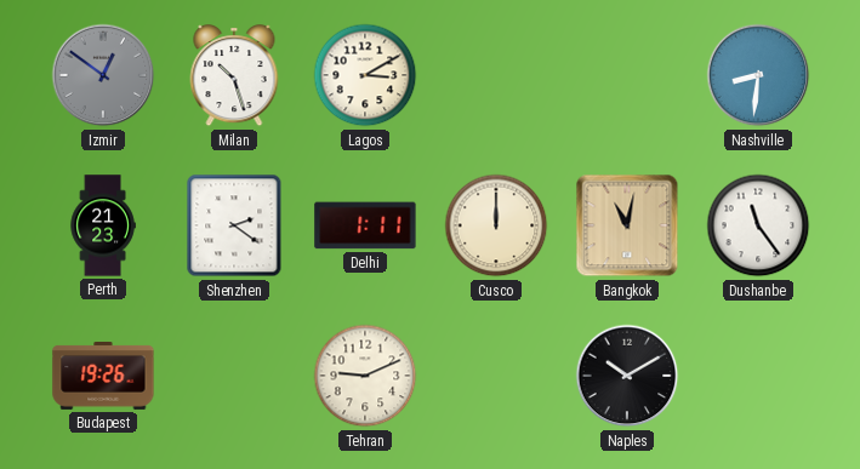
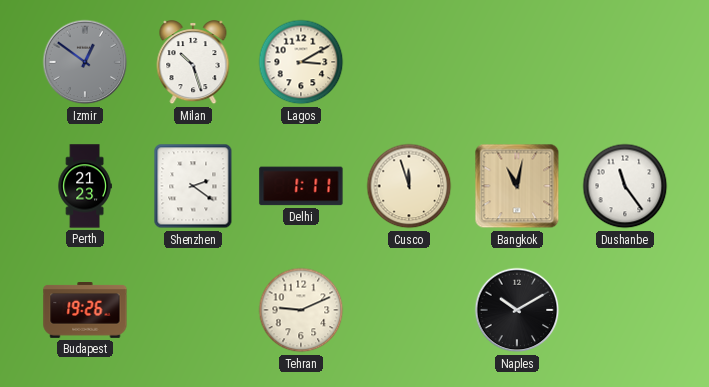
Nashville: 8:31 -> none
Cusco: 12:00 -> 11:57
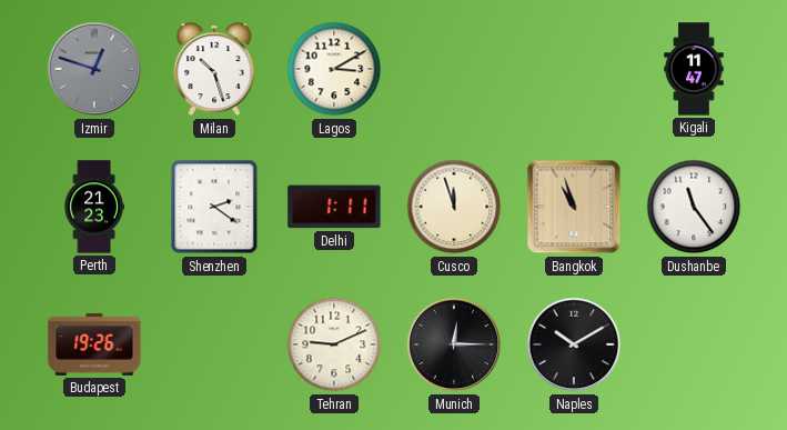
Izmir: 12:51 -> 12:48
Kigali: none -> 11:47
Bangkok: 11:02 -> 10:57
Munich: none -> 12:15
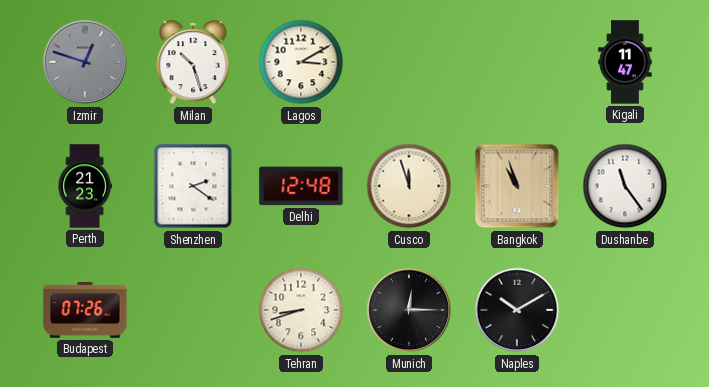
Delhi: 1:11 -> 12:48
Budapest: 19:26 -> 07:26
Tehran: 9:11 -> 8:42
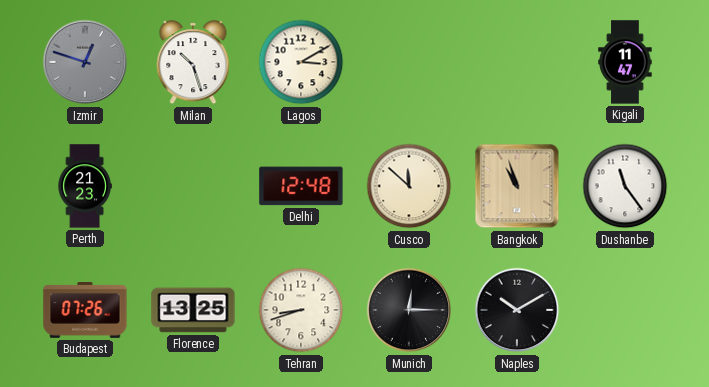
Shenzhen: 2:21 -> none
Cusco: 11:57 -> 11:52
Florence: none -> 13:25
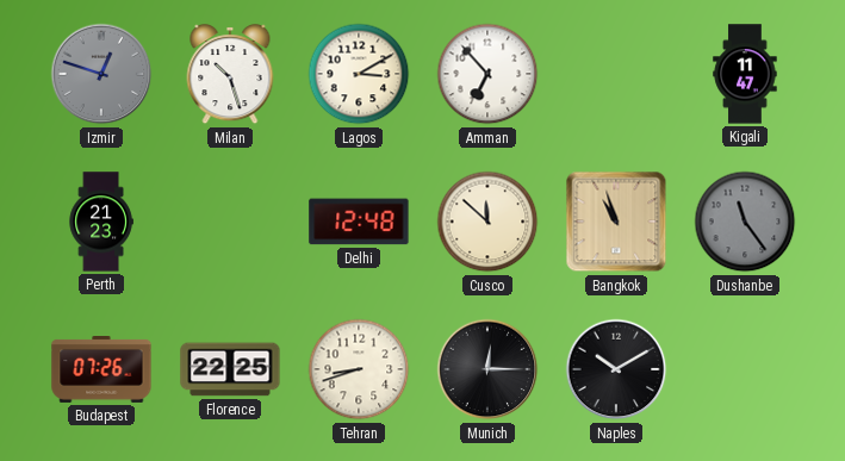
Amman: none -> 6:53
Dushanbe dial: white -> grey
Florence: 13:25 -> 22:25
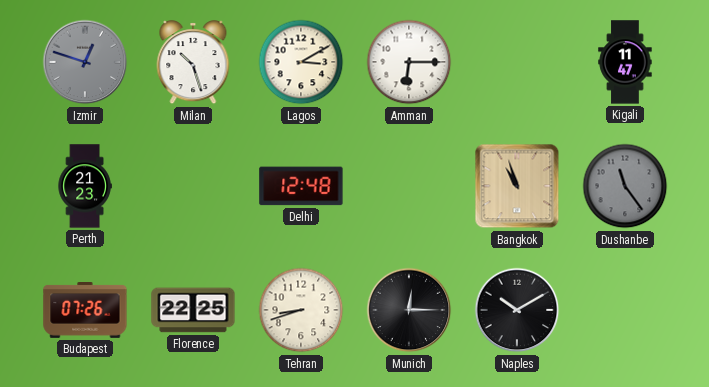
Amman: 6:53 -> 6:15
Cusco: 11:52 -> none
